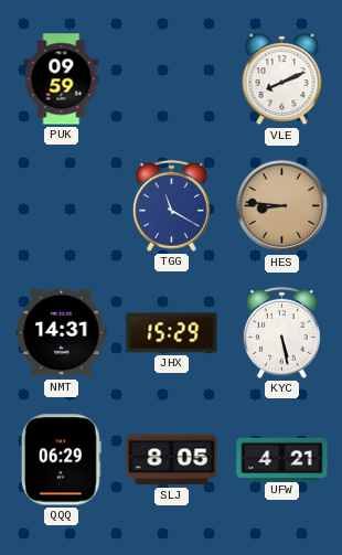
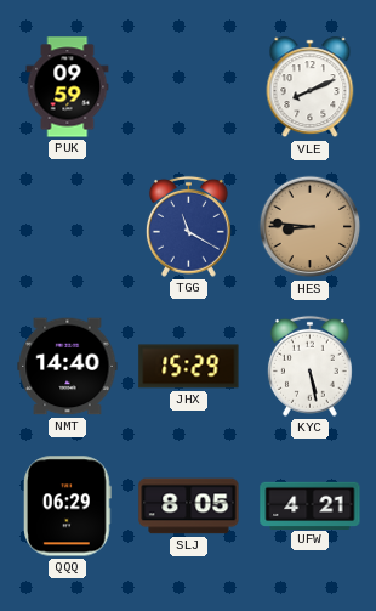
NMT: 14:31 -> 14:40
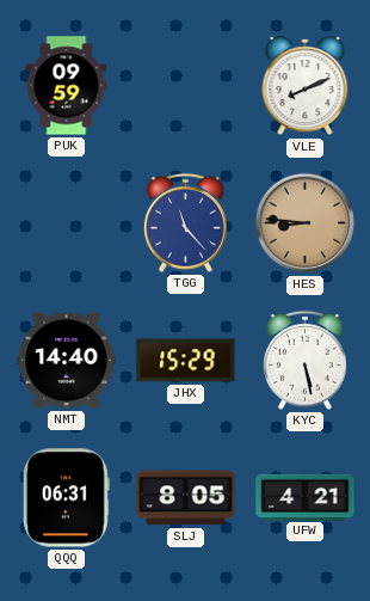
TGG: 11:20 -> 11:23
QQQ: 06:29 -> 06:31
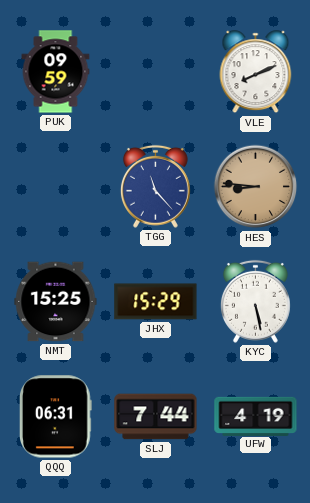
NMT: 14:40 -> 15:25
SLJ: 8:05 -> 7:44
UFW: 4:21 -> 4:19
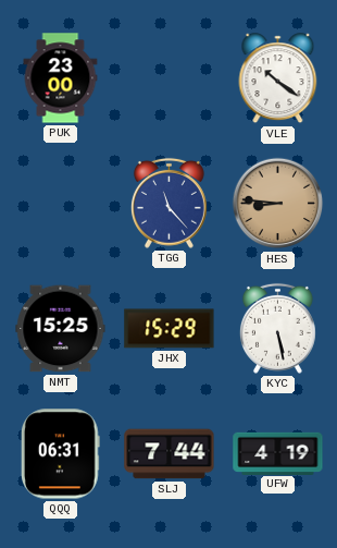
PUK: 09:59 -> 23:00
VLE: 8:11 -> 10:21
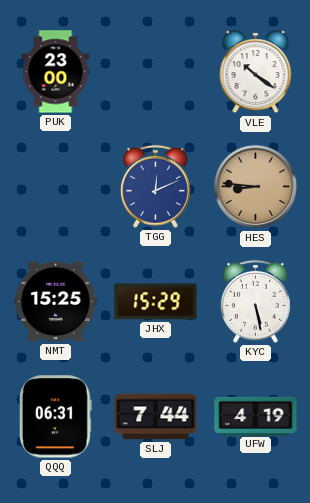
TGG: 11:23 -> 12:11
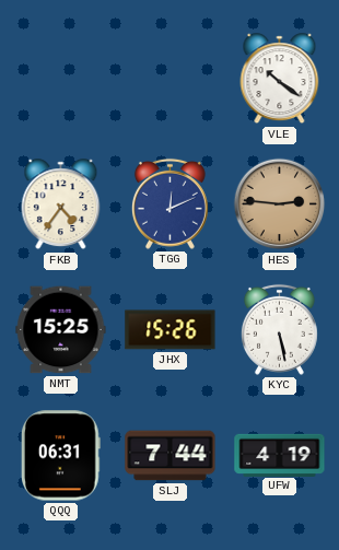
PUK: 23:00 -> none
FKB: none -> 4:36
HES: 8:46 -> 2:46
JHX: 15:29 -> 15:26
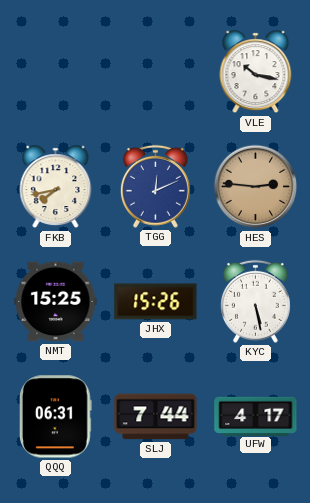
VLE: 10:21 -> 10:17
FKB: 4:36 -> 7:43
UFW: 4:19 -> 4:17
